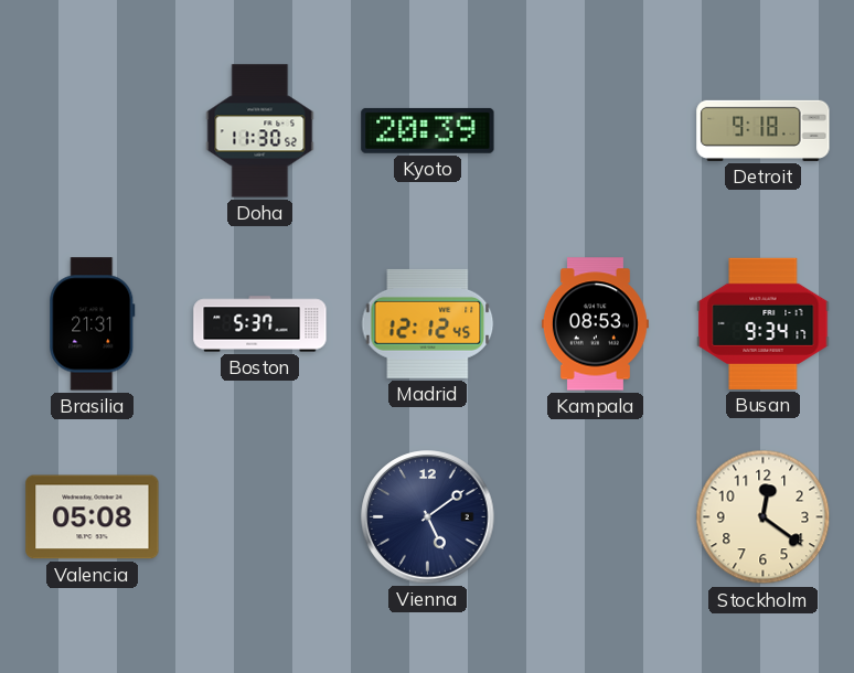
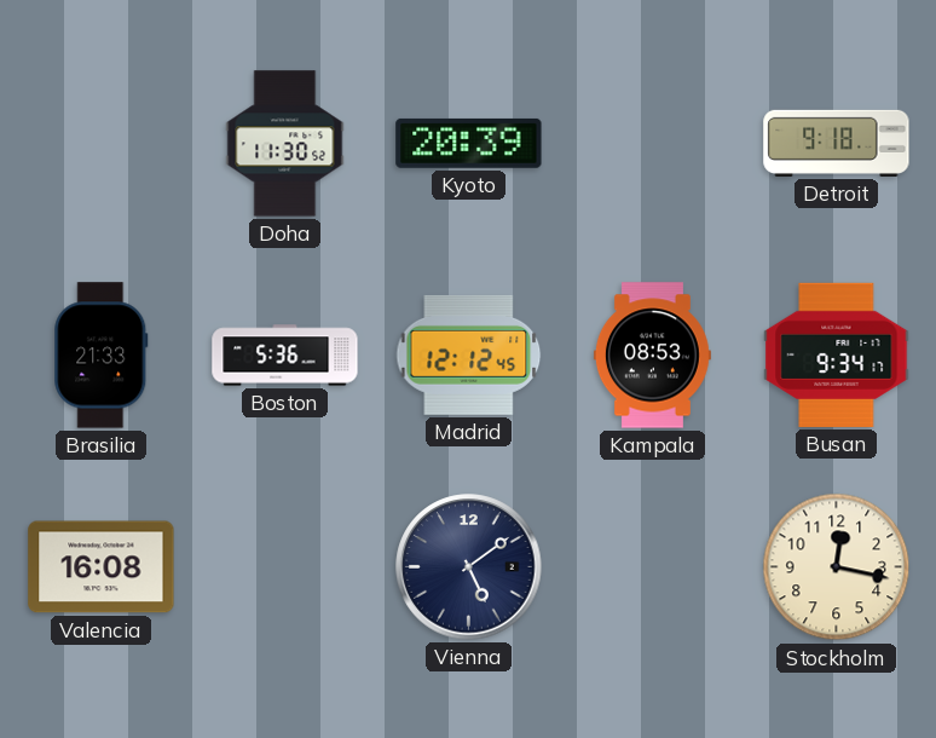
Brasilia: 21:31 -> 21:33
Boston: 5:37 -> 5:36
Valencia: 05:08 -> 16:08
Stockholm: 12:21 -> 12:17
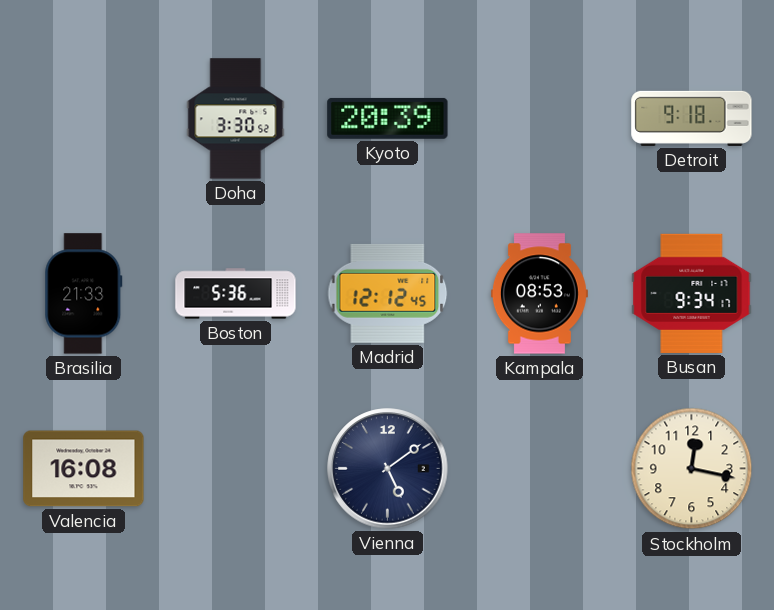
Doha: 11:30 -> 3:30
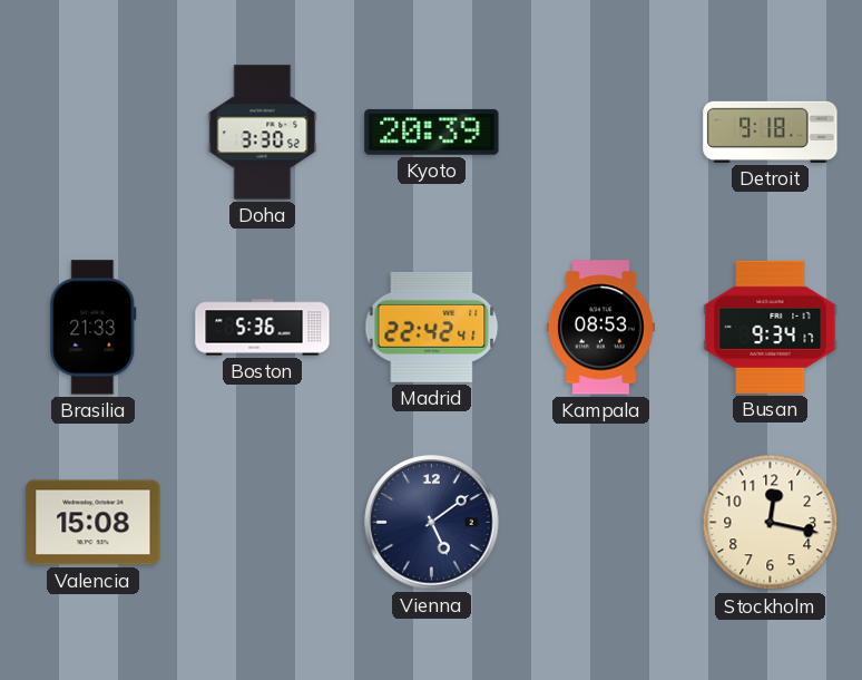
Madrid: 12:12 -> 22:42
Valencia: 16:08 -> 15:08
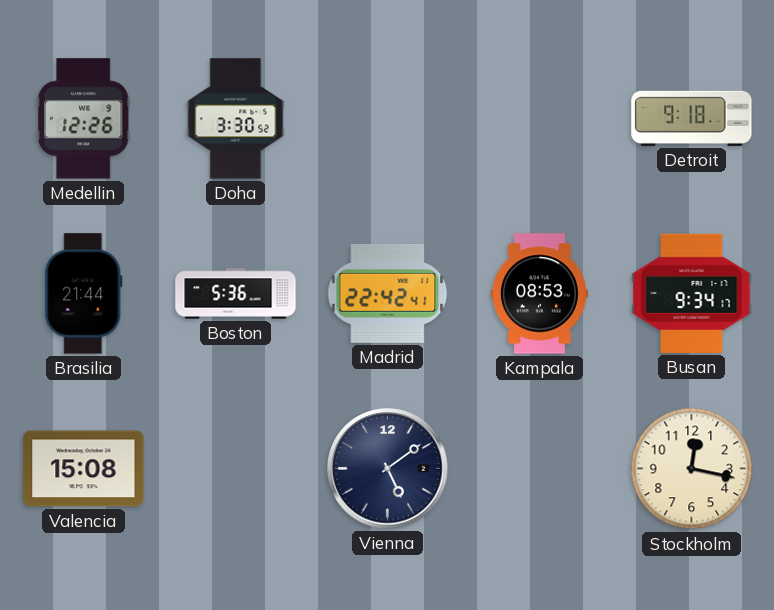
Medellin: none -> 12:26
Kyoto: 20:39 -> none
Brasilia: 21:33 -> 21:44
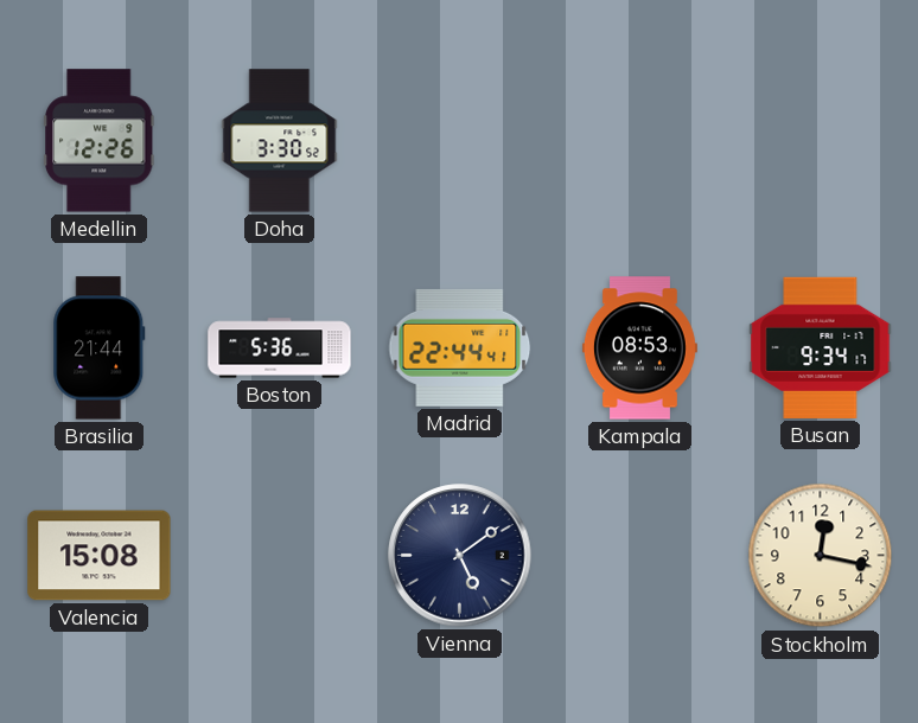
Detroit: 9:18 -> none
Madrid: 22:42 -> 22:44
